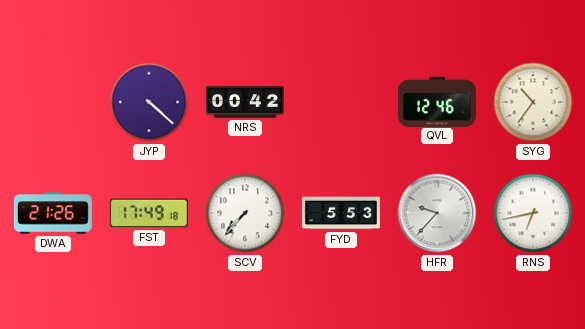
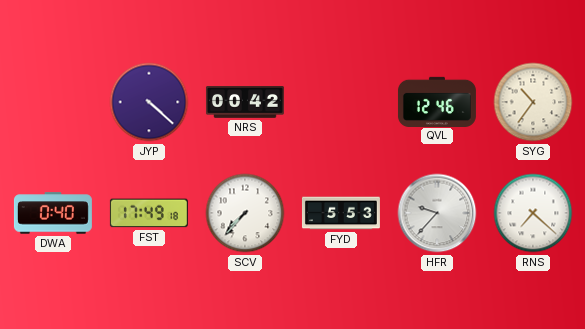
DWA: 21:26 -> 0:40
RNS: 6:43 -> 7:22
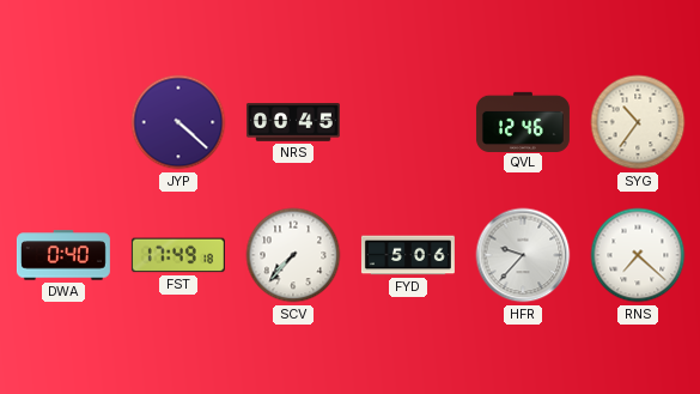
NRS: 00:42 -> 00:45
FYD: 5:53 -> 5:06
